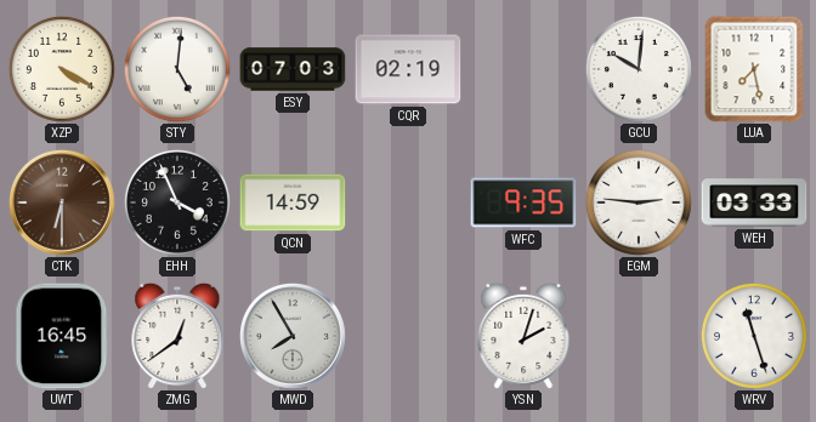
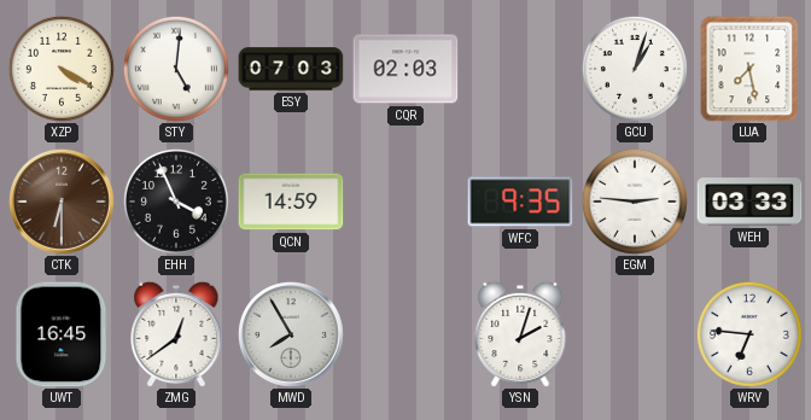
CQR: 02:19 -> 02:03
GCU: 10:01 -> 1:03
WRV: 11:27 -> 6:46
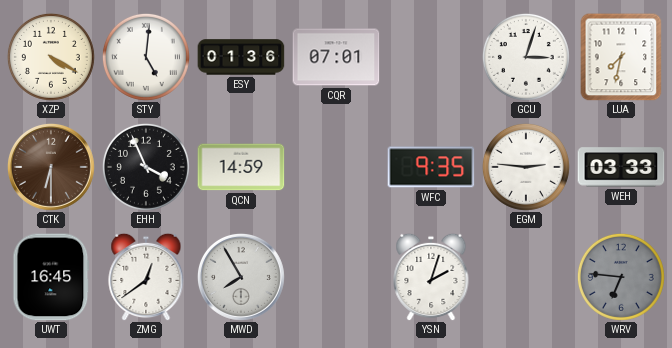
ESY: 07:03 -> 01:36
CQR: 02:03 -> 07:01
GCU: 1:03 -> 3:03
LUA: 7:28 -> 7:32
WRV dial: white -> grey
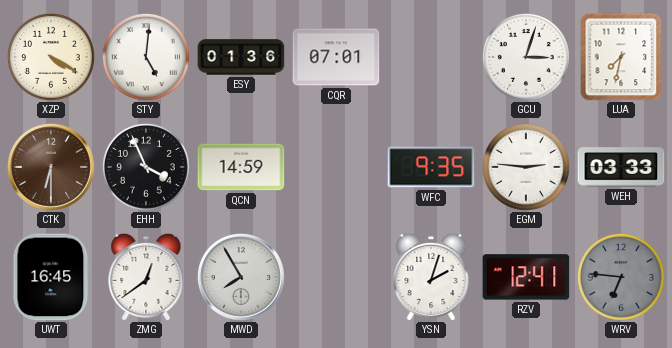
RZV: none -> 12:41
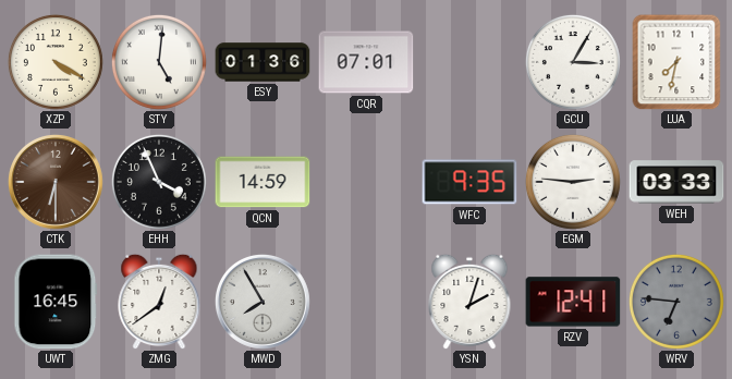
GCU: 3:03 -> 3:05
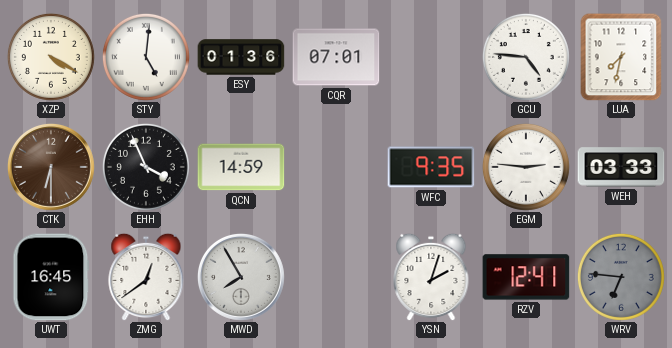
GCU: 3:05 -> 4:46
